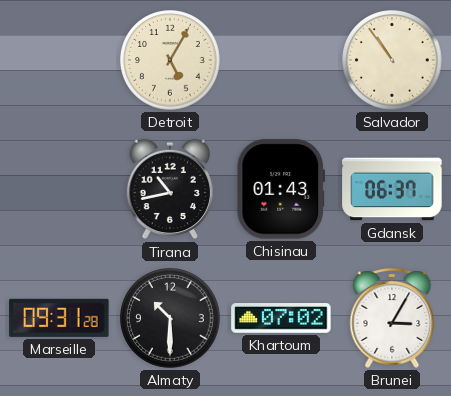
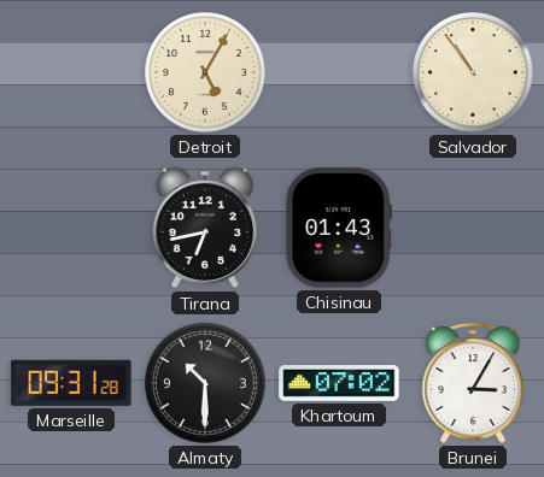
Tirana: 10:43 -> 6:43
Gdansk: 06:37 -> none
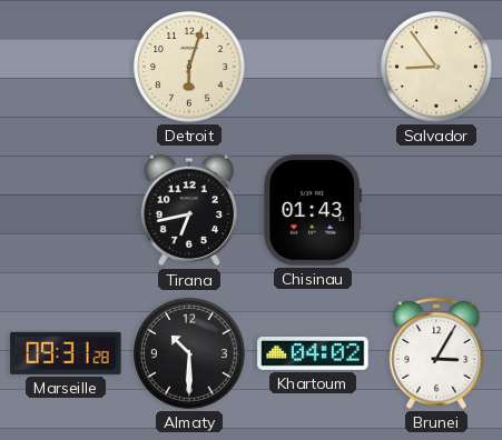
Detroit: 5:05 -> 6:03
Salvador: 10:54 -> 8:54
Khartoum: 07:02 -> 04:02
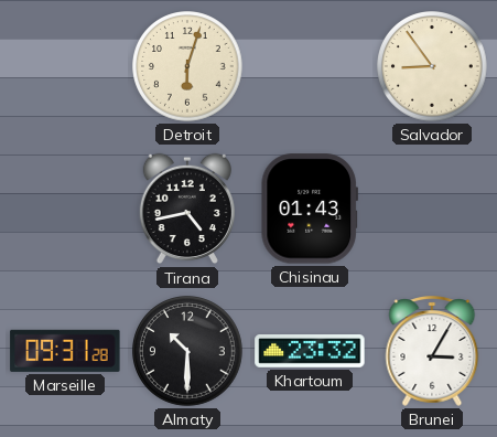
Tirana: 6:43 -> 4:43
Khartoum: 04:02 -> 23:32
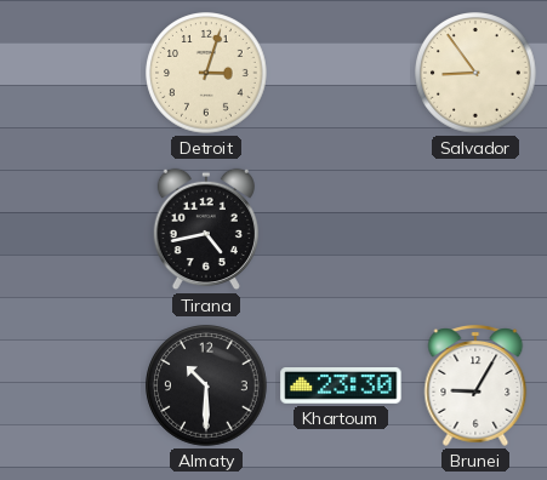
Detroit: 6:03 -> 3:03
Chisinau: 01:43 -> none
Marseille: 09:31 -> none
Khartoum: 23:32 -> 23:30
Brunei: 3:05 -> 9:05
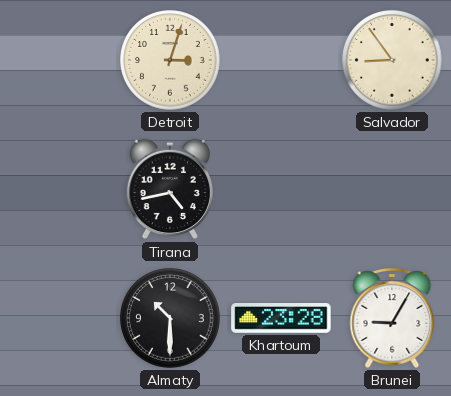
Khartoum: 23:30 -> 23:28
